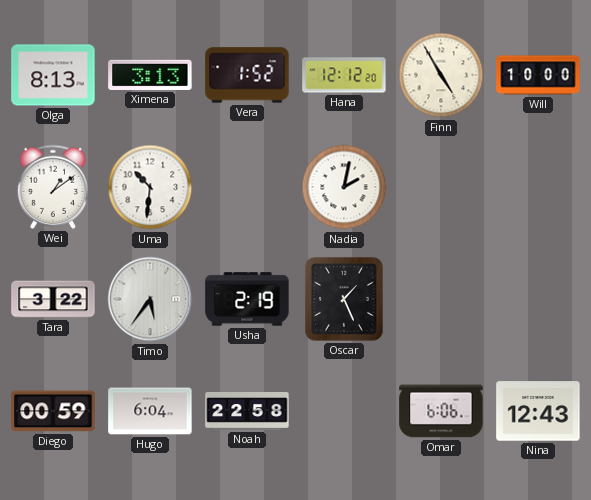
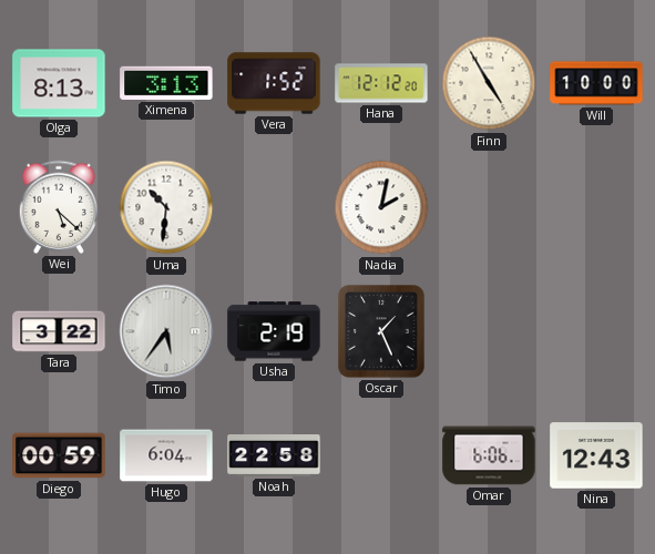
Wei: 1:09 -> 5:22
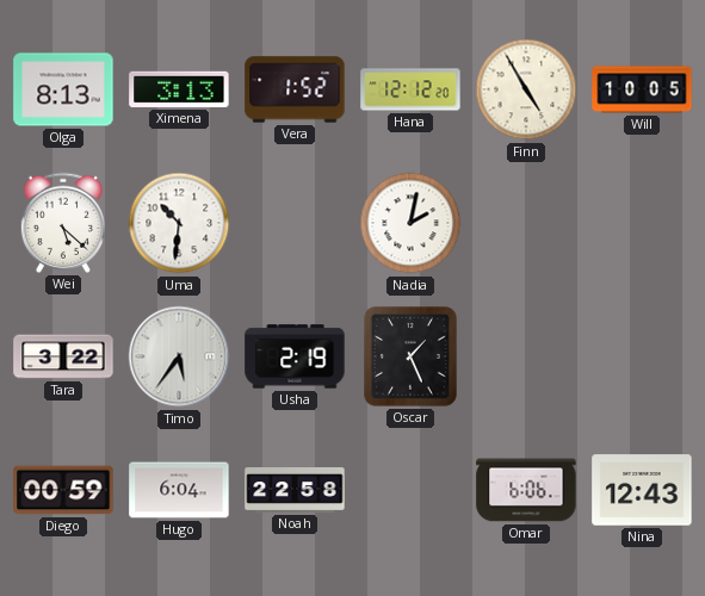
Will: 10:00 -> 10:05
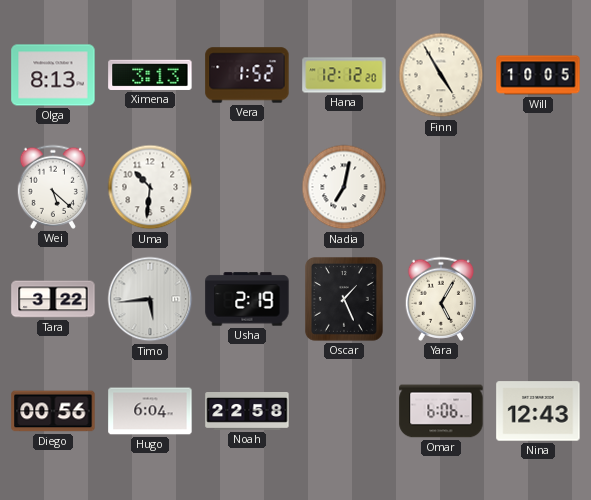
Nadia: 2:02 -> 7:02
Timo: 5:36 -> 5:44
Yara: none -> 5:05
Diego: 00:59 -> 00:56
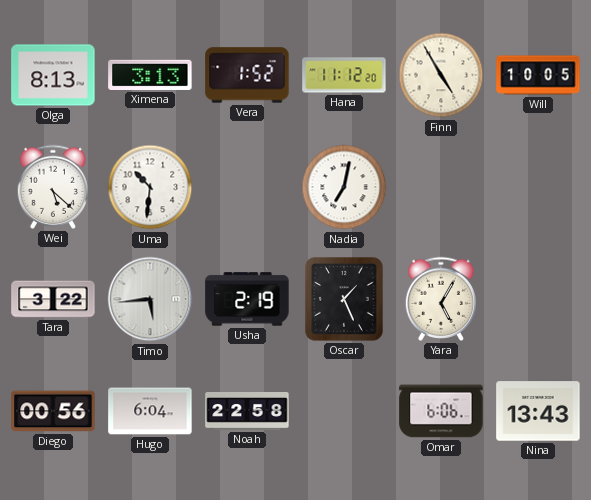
Hana: 12:12 -> 11:12
Nina: 12:43 -> 13:43
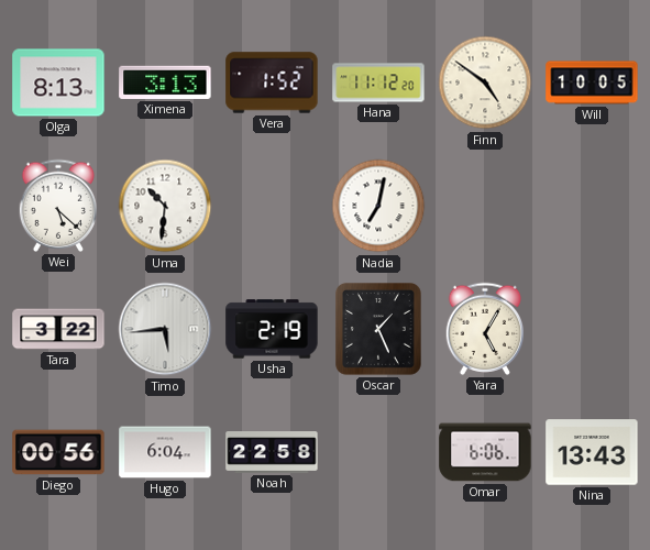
Finn: 4:55 -> 4:51
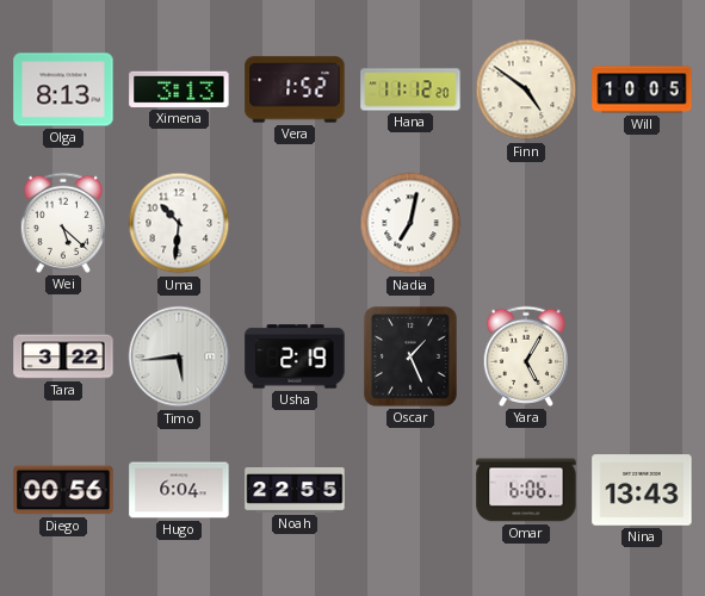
Noah: 22:58 -> 22:55
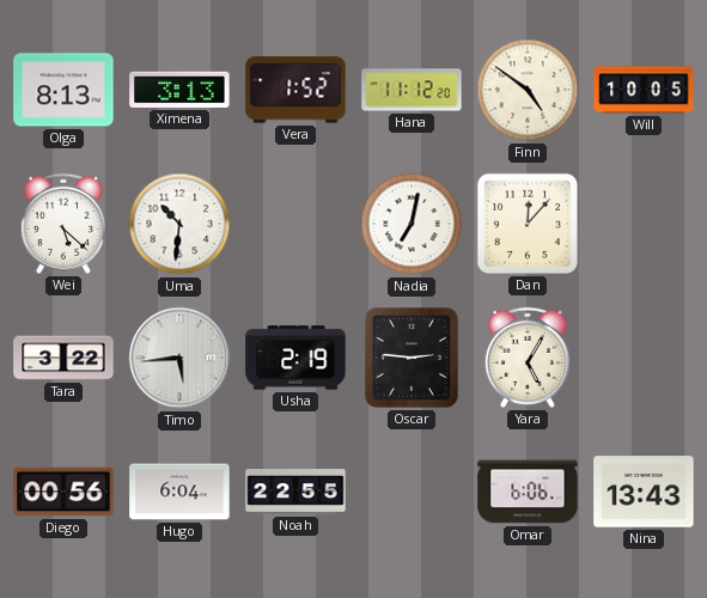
Dan: none -> 12:07
Oscar: 1:26 -> 2:46
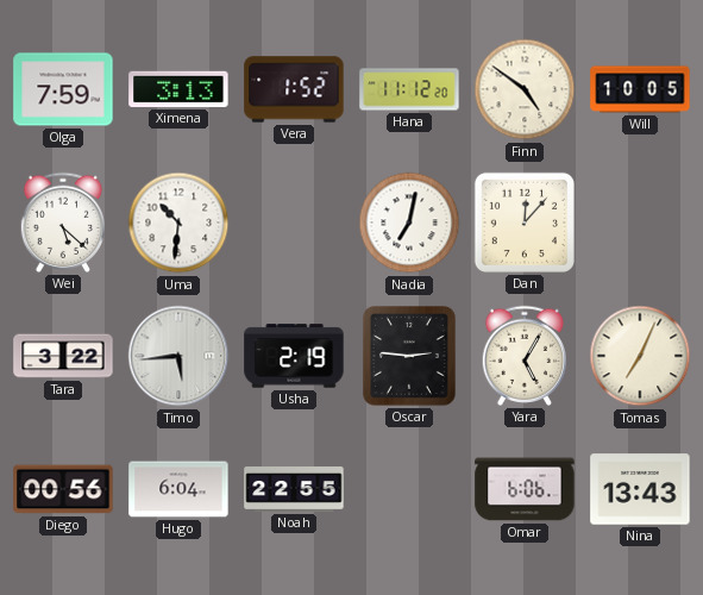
Olga: 8:13 -> 7:59
Tomas: none -> 7:04
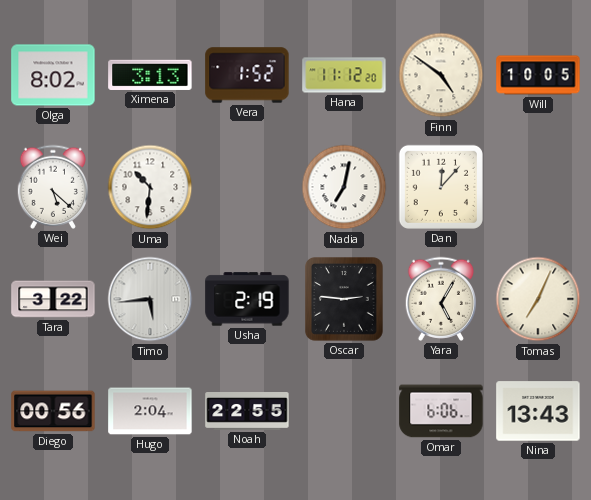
Olga: 7:59 -> 8:02
Hugo: 6:04 -> 2:04
